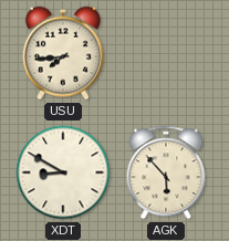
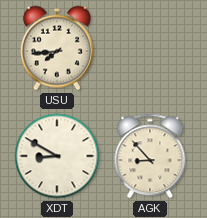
AGK: 5:53 -> 8:53
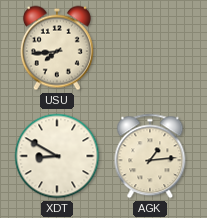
AGK: 8:53 -> 1:14
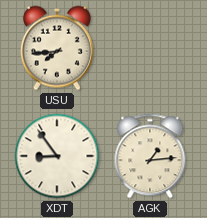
XDT: 8:50 -> 8:54
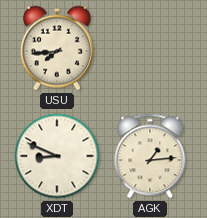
XDT: 8:54 -> 8:49
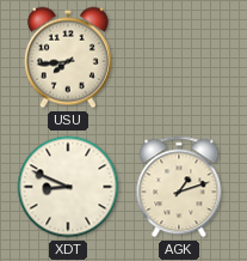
AGK: 1:14 -> 1:12
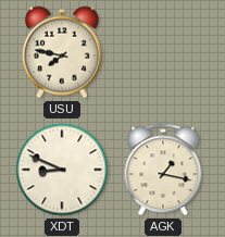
USU: 7:44 -> 7:47
AGK: 1:12 -> 1:17
